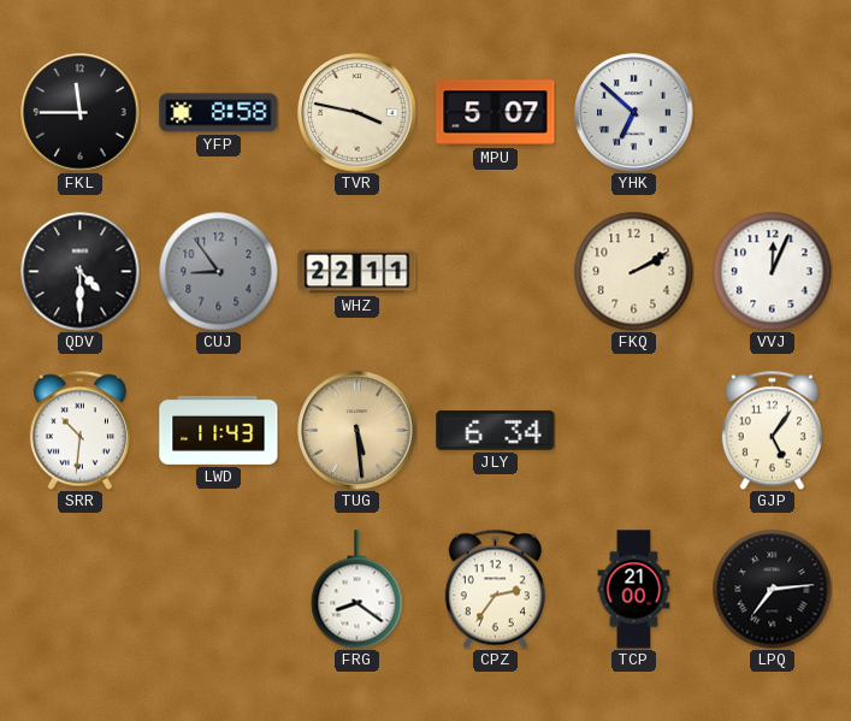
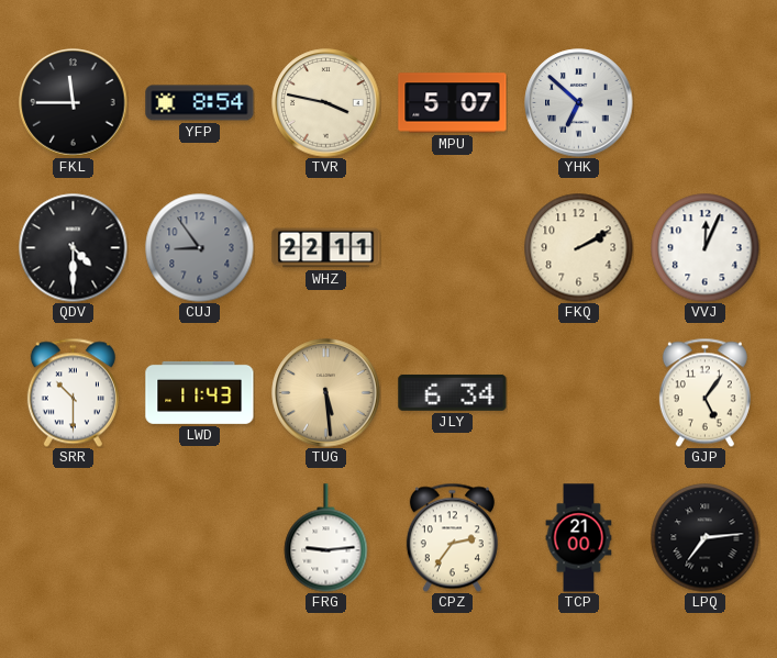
YFP: 8:58 -> 8:54
SRR: 10:31 -> 10:30
FRG: 8:21 -> 9:14
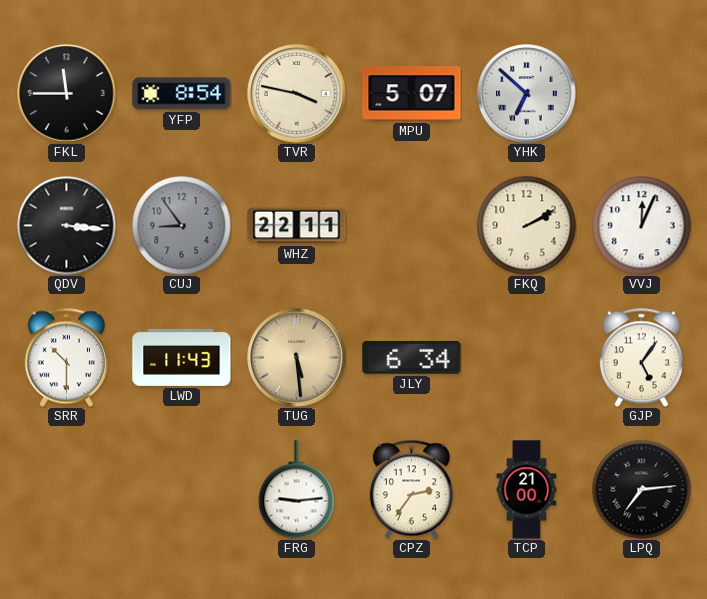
QDV: 4:30 -> 3:16
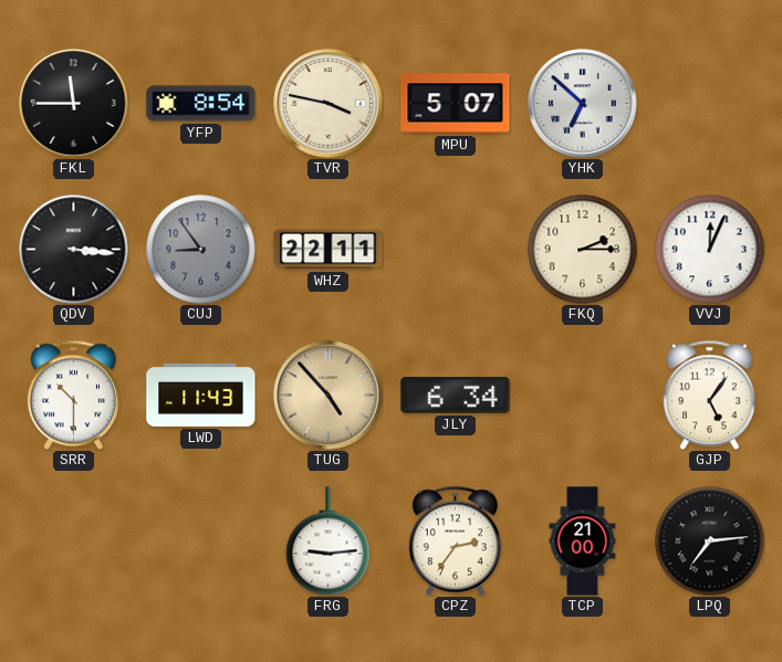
FKQ: 2:10 -> 2:15
TUG: 5:29 -> 4:53
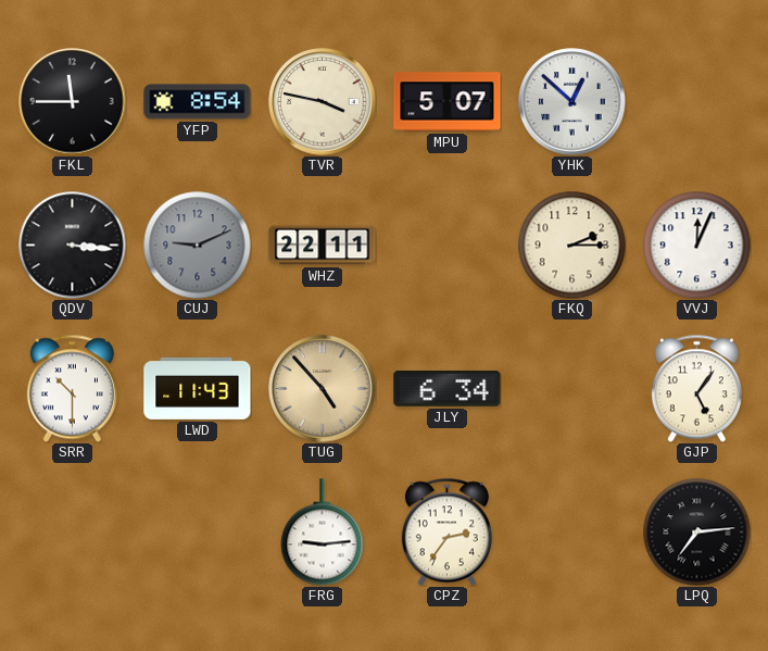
YHK: 6:52 -> 12:52
CUJ: 8:54 -> 9:11
TCP: 21:00 -> none
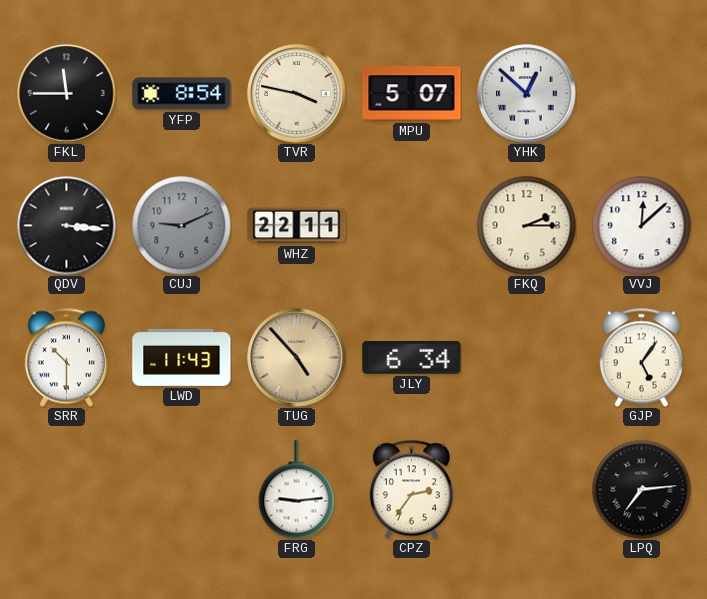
VVJ: 12:04 -> 12:08
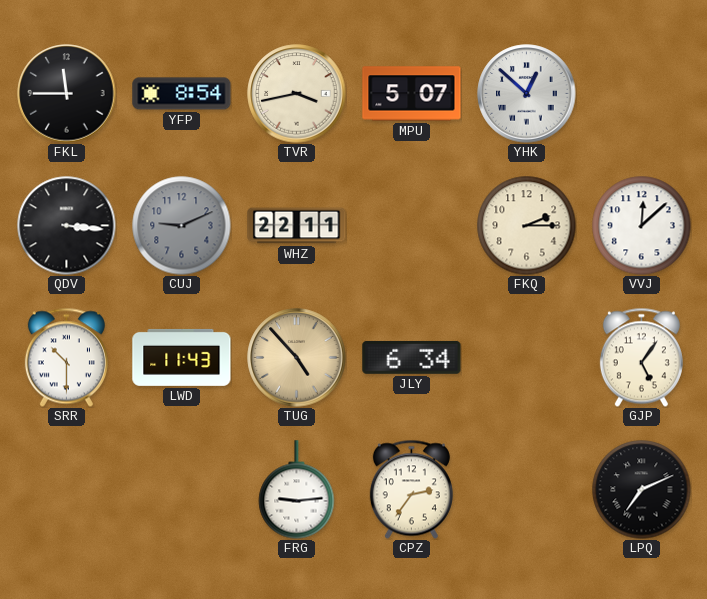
TVR: 3:47 -> 3:43
LPQ: 7:14 -> 7:11
